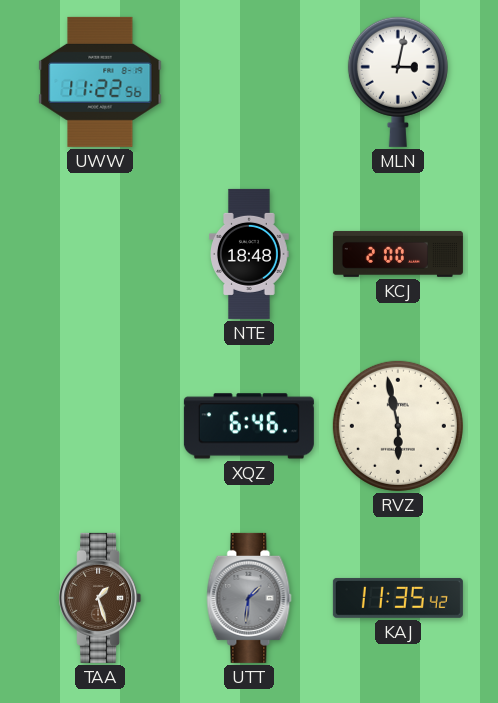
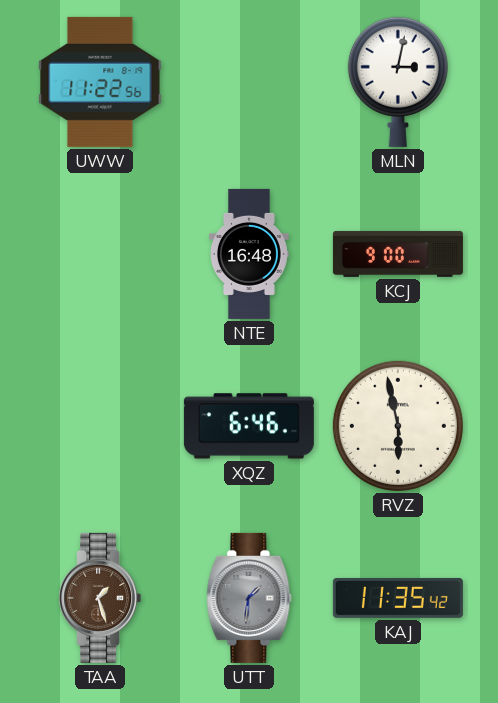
NTE: 18:48 -> 16:48
KCJ: 2:00 -> 9:00
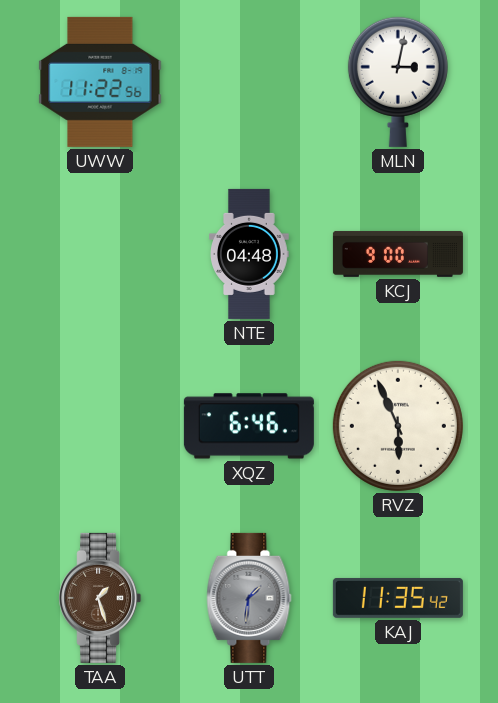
NTE: 16:48 -> 04:48
RVZ: 5:58 -> 5:56
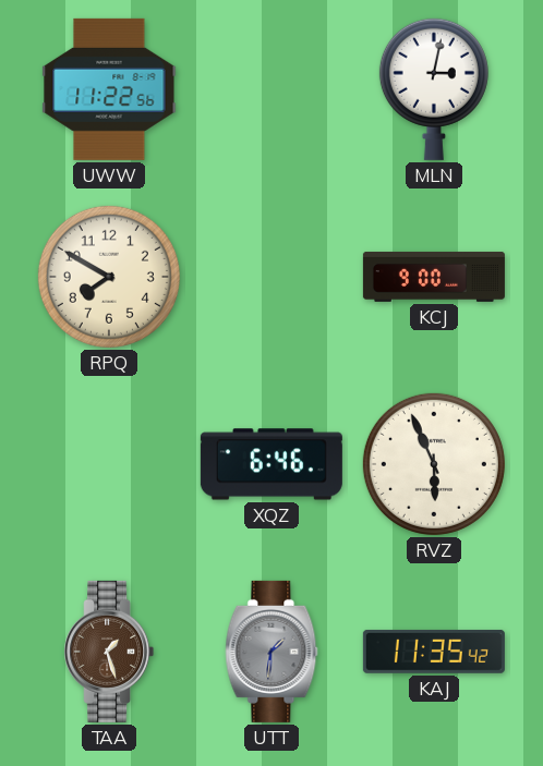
RPQ: none -> 7:50
NTE: 04:48 -> none
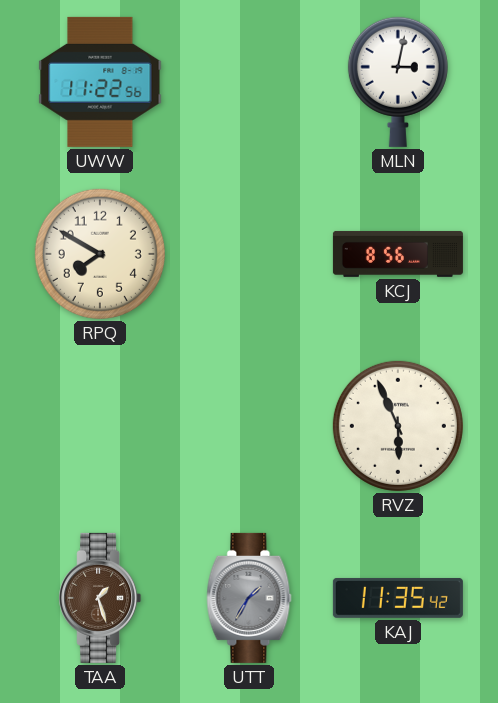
KCJ: 9:00 -> 8:56
XQZ: 6:46 -> none
UTT: 1:31 -> 1:35
